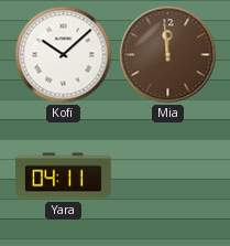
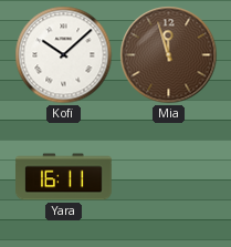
Mia: 11:59 -> 11:57
Yara: 04:11 -> 16:11
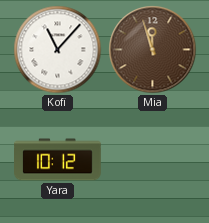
Kofi: 10:08 -> 11:07
Yara: 16:11 -> 10:12
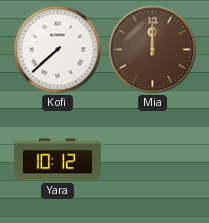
Kofi: 11:07 -> 7:38
Mia: 11:57 -> 12:00
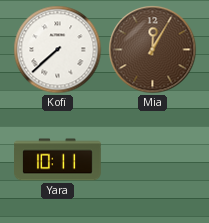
Mia: 12:00 -> 12:05
Yara: 10:12 -> 10:11
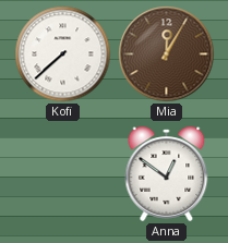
Yara: 10:11 -> none
Anna: none -> 12:51
